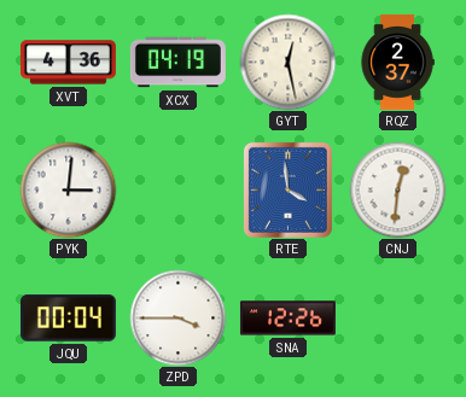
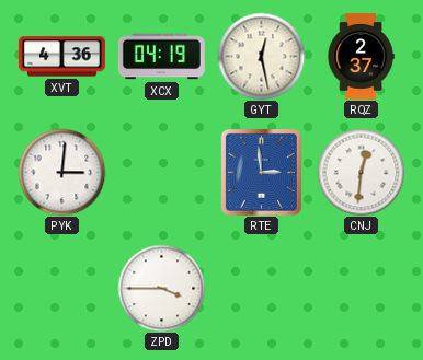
RTE: 3:59 -> 2:59
JQU: 00:04 -> none
SNA: 12:26 -> none
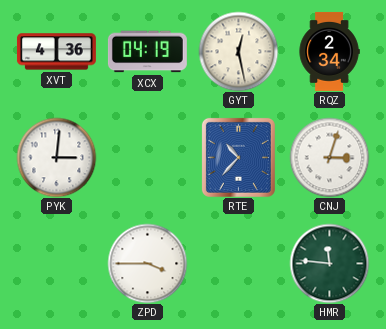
RQZ: 2:37 -> 2:34
RTE: 2:59 -> 10:37
CNJ: 12:31 -> 3:03
HMR: none -> 11:46
